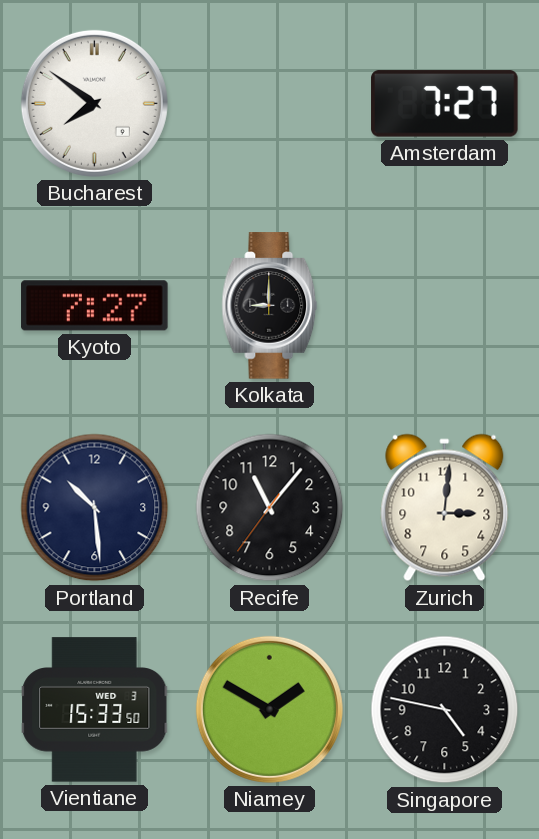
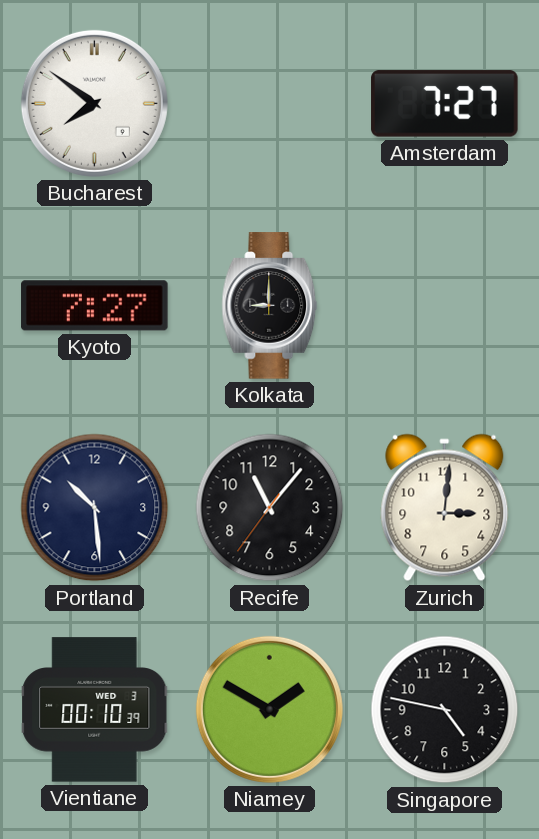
Vientiane: 15:33 -> 00:10
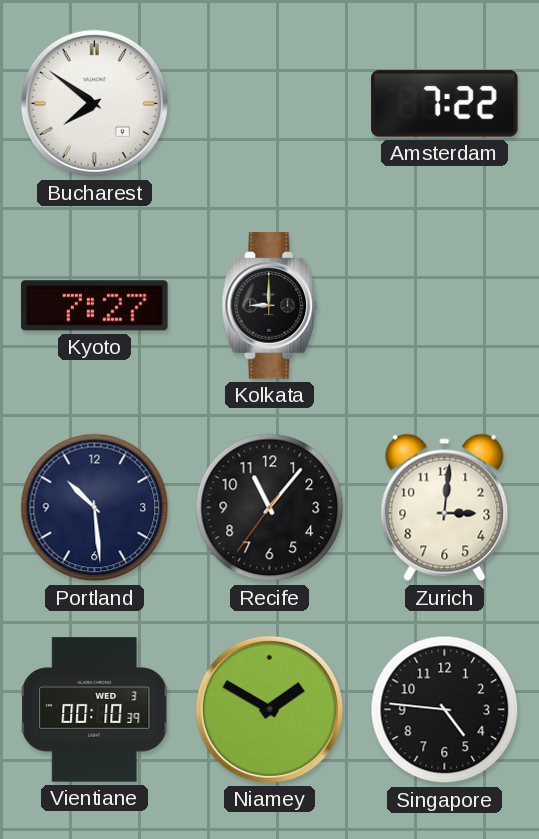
Amsterdam: 7:27 -> 7:22
Singapore: 4:47 -> 4:46
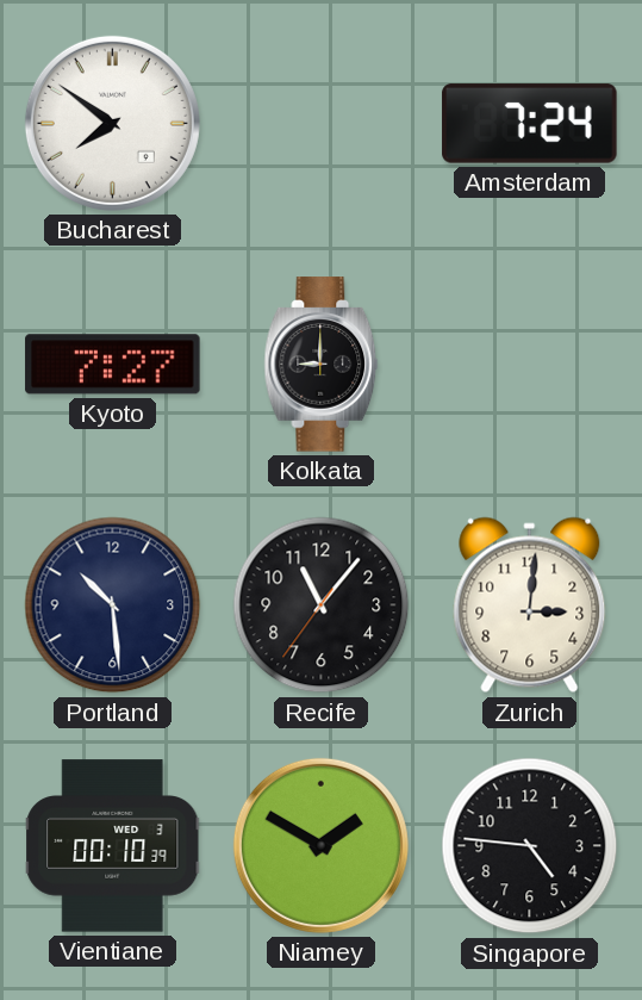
Amsterdam: 7:22 -> 7:24
